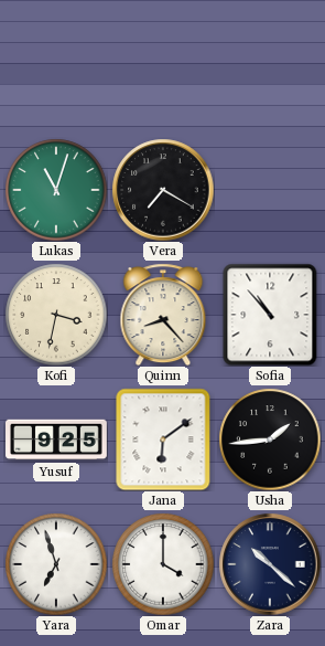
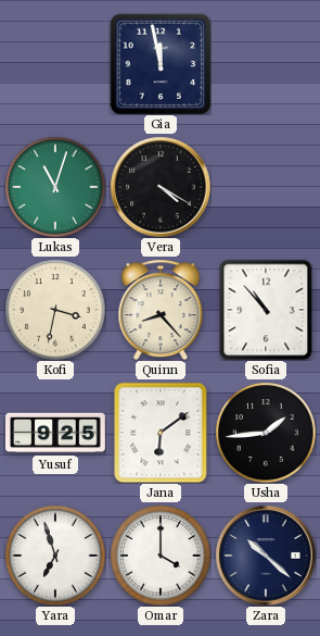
Gia: none -> 11:58
Vera: 7:20 -> 4:20
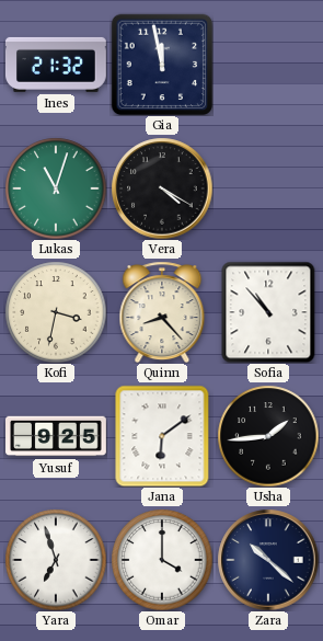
Ines: none -> 21:32
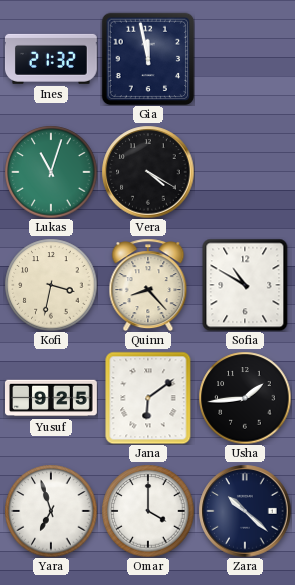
Sofia: 10:53 -> 10:50
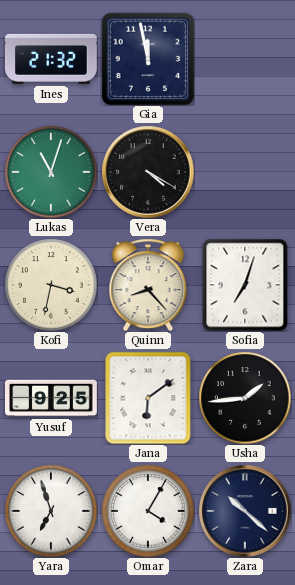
Sofia: 10:50 -> 7:03
Omar: 4:00 -> 4:05
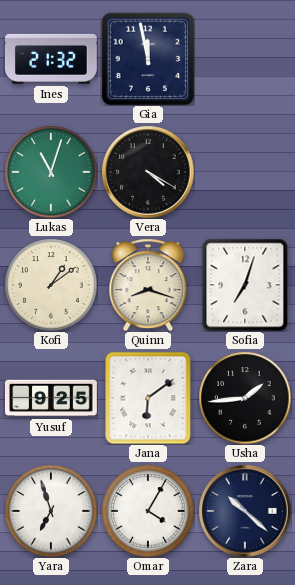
Kofi: 3:32 -> 1:09
Quinn: 8:23 -> 8:18
